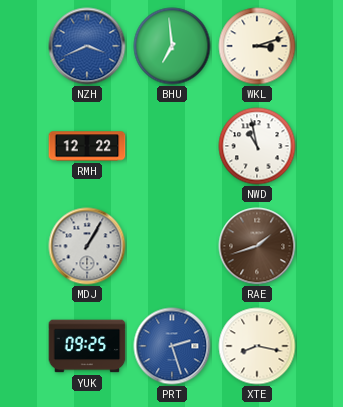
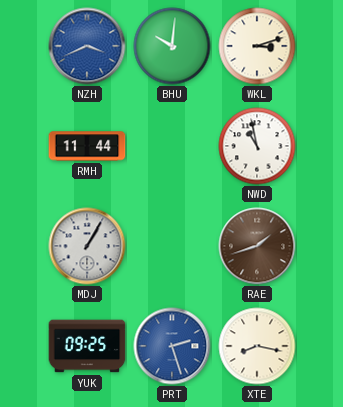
BHU: 6:59 -> 10:01
RMH: 12:22 -> 11:44
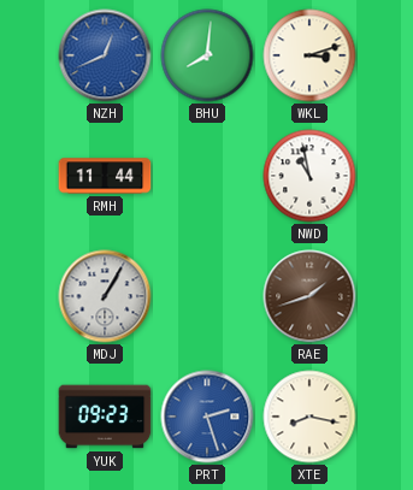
NZH: 3:41 -> 12:41
BHU: 10:01 -> 8:01
YUK: 09:25 -> 09:23
